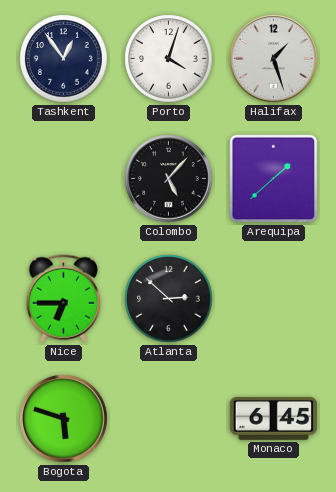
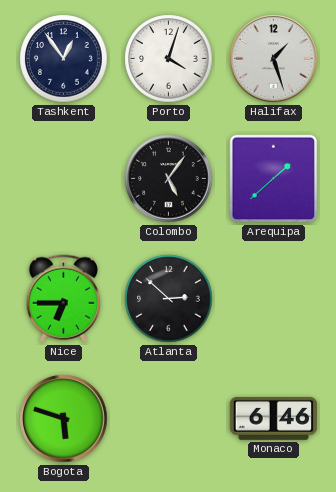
Colombo: 5:07 -> 5:06
Monaco: 6:45 -> 6:46
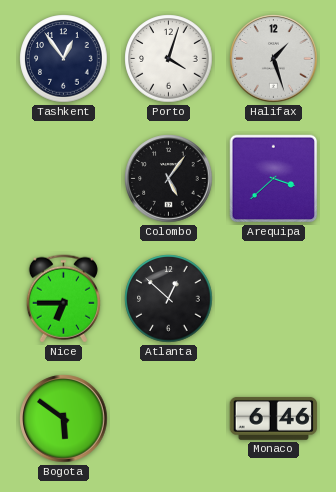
Arequipa: 1:38 -> 3:38
Atlanta: 2:52 -> 12:52
Bogota: 5:48 -> 5:51
